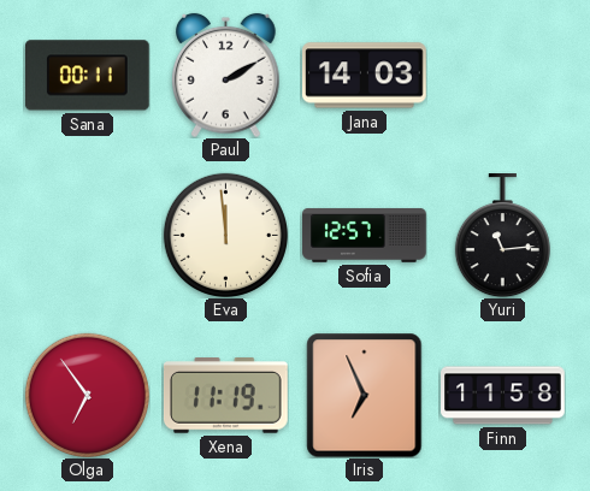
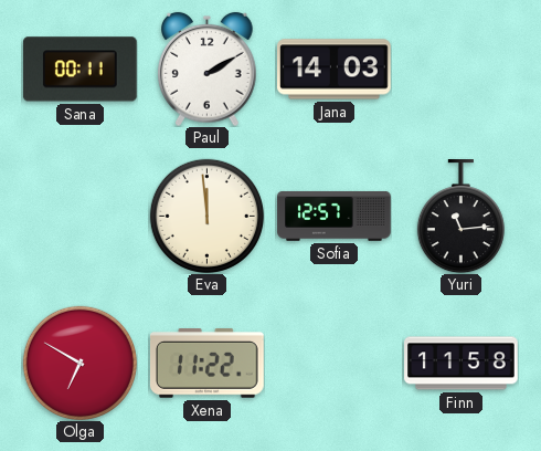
Olga: 6:54 -> 6:50
Xena: 11:19 -> 11:22
Iris: 6:56 -> none
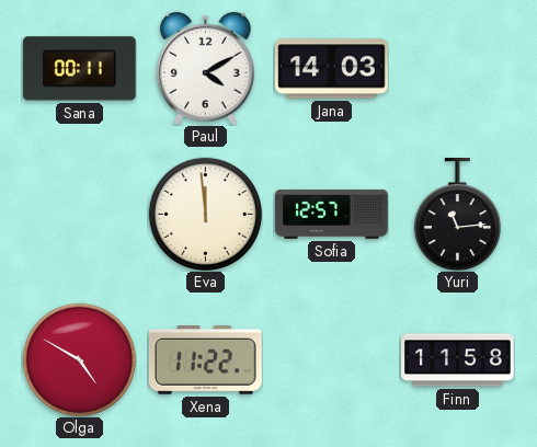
Paul: 2:10 -> 4:10
Olga: 6:50 -> 4:50
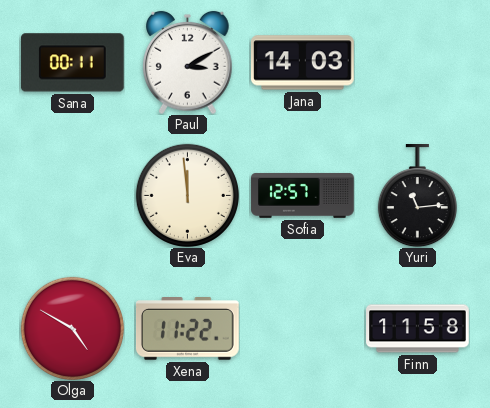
Paul: 4:10 -> 3:10
